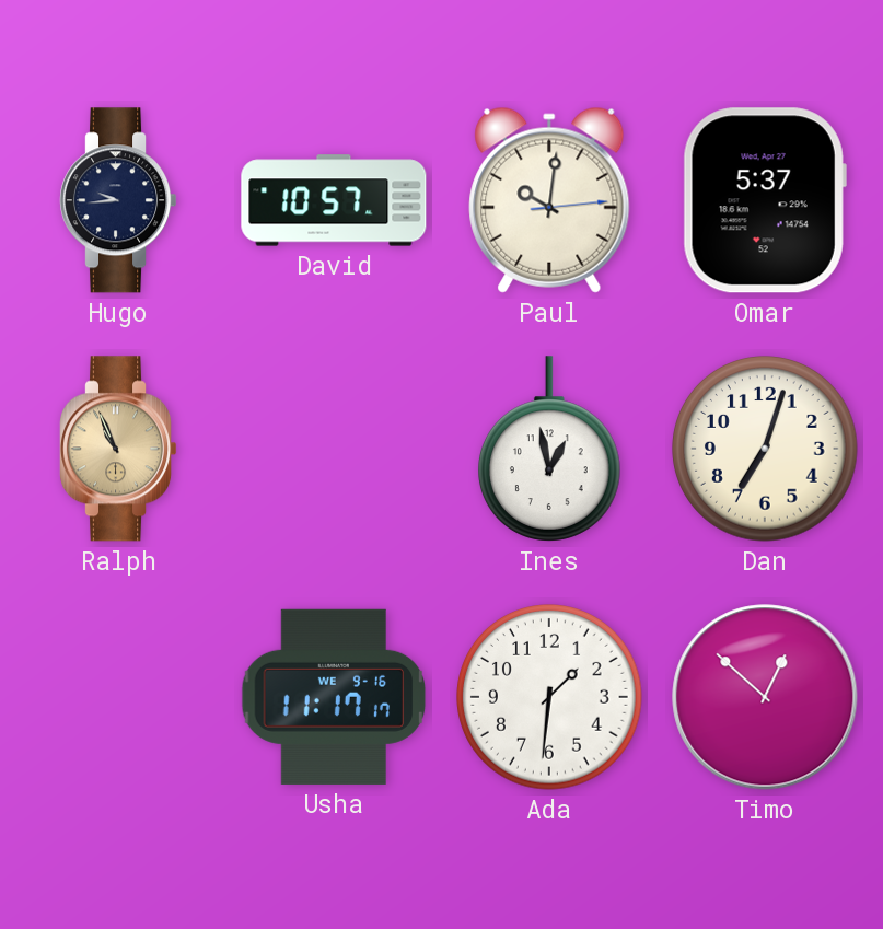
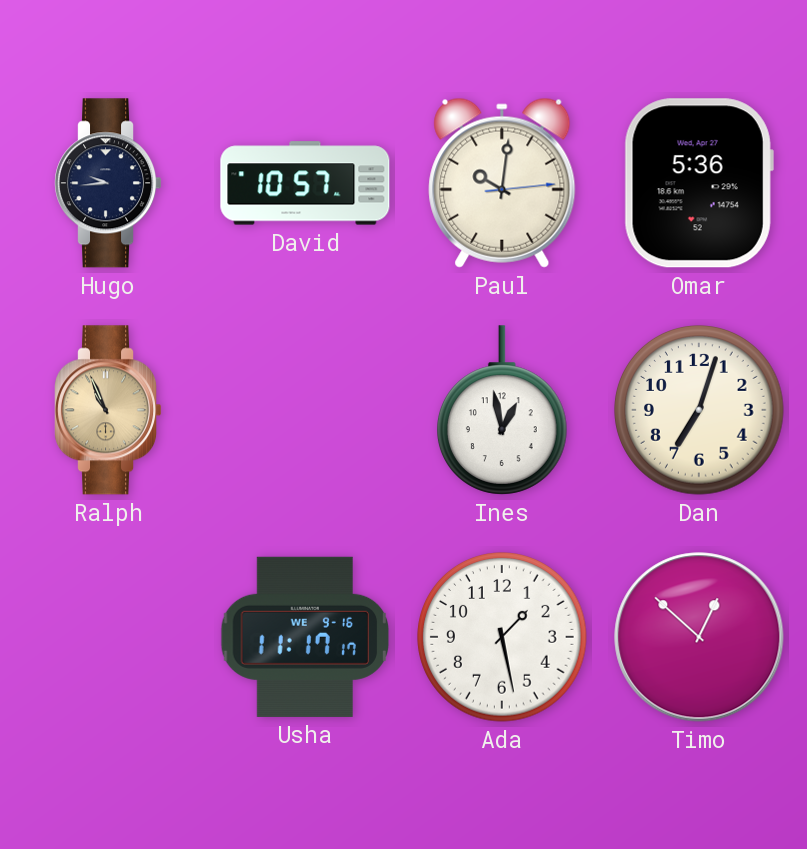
Omar: 5:37 -> 5:36
Ada: 1:31 -> 1:28
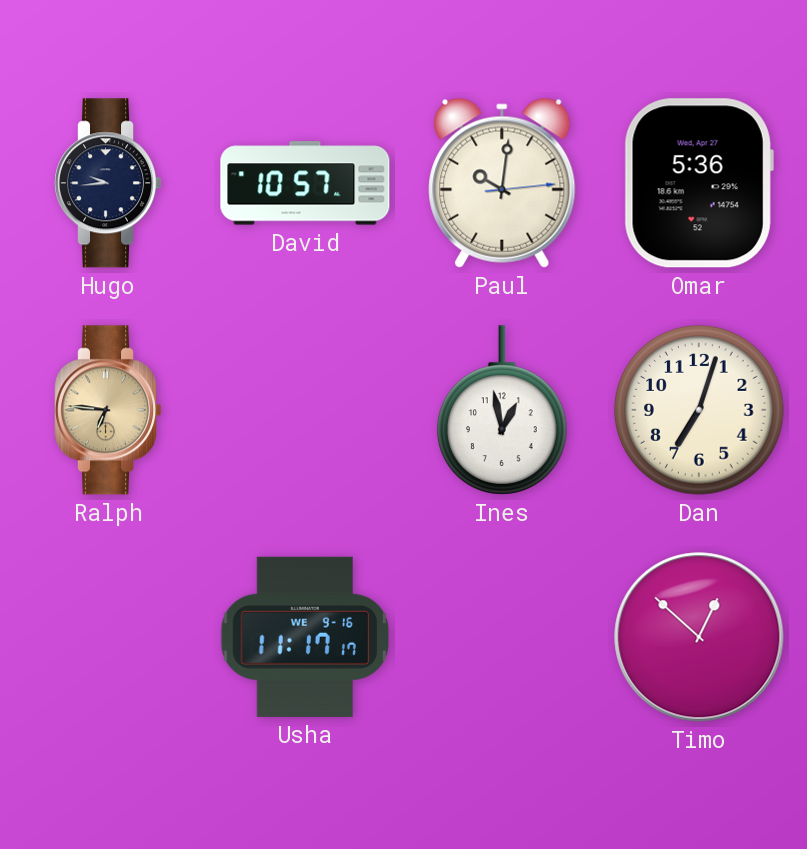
Ralph: 10:56 -> 6:46
Ada: 1:28 -> none
